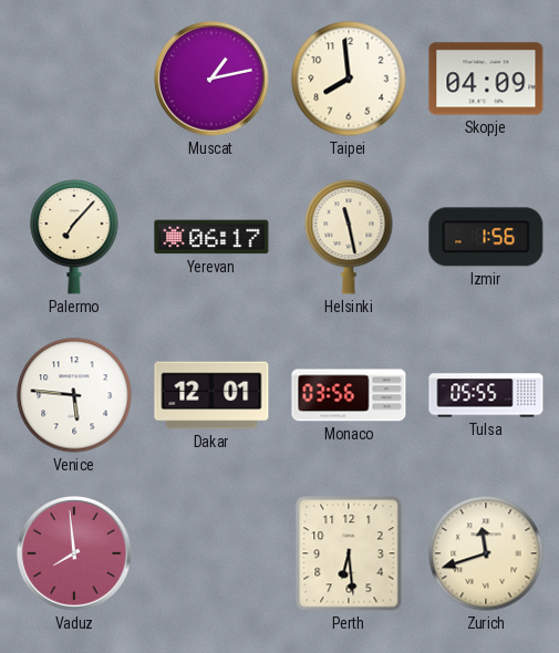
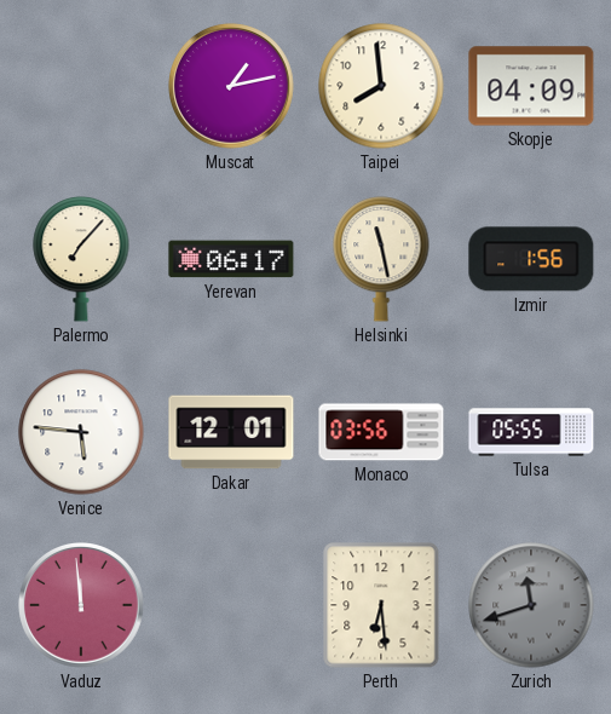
Vaduz: 7:59 -> 11:59
Zurich dial: cream -> grey
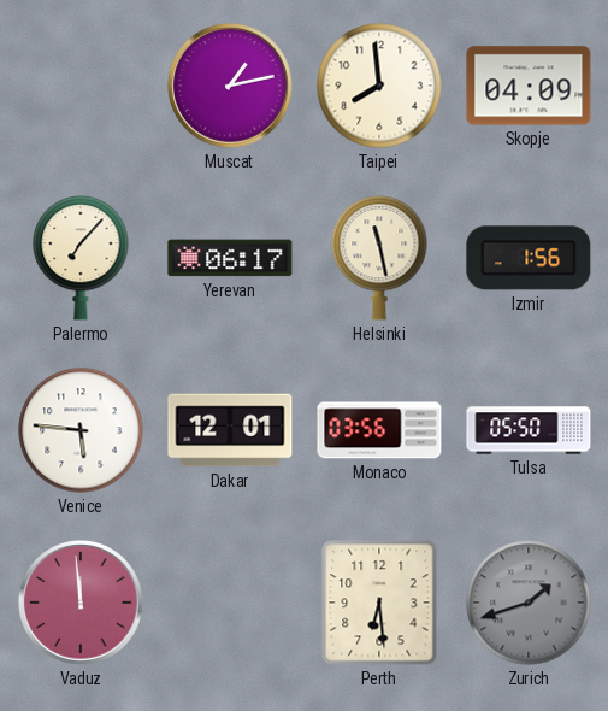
Tulsa: 05:55 -> 05:50
Zurich: 11:42 -> 1:42
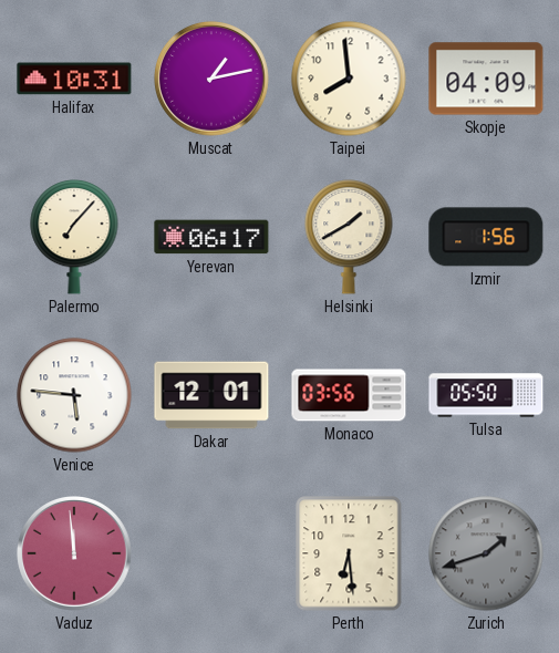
Halifax: none -> 10:31
Helsinki: 11:28 -> 1:40
